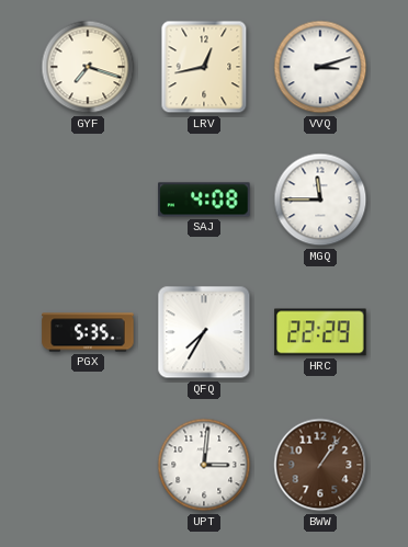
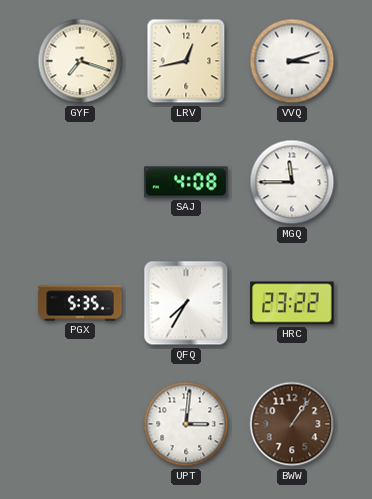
HRC: 22:29 -> 23:22
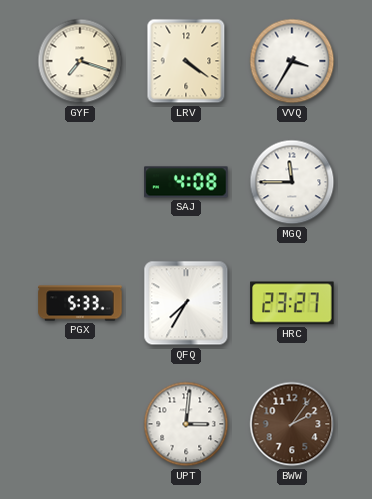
LRV: 12:43 -> 4:21
VVQ: 3:12 -> 3:35
PGX: 5:35 -> 5:33
HRC: 23:22 -> 23:27
BWW: 1:06 -> 2:06
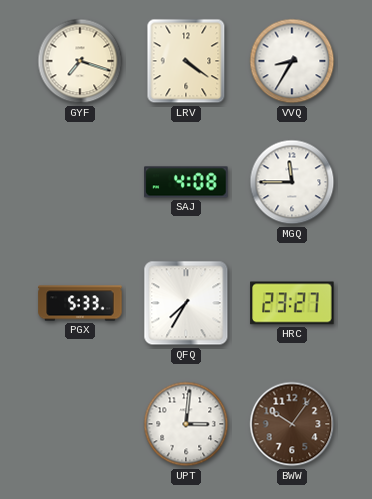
VVQ: 3:35 -> 8:35
BWW: 2:06 -> 10:06
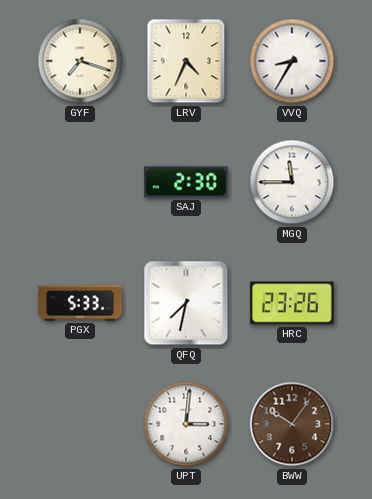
LRV: 4:21 -> 4:34
SAJ: 4:08 -> 2:30
QFQ: 7:35 -> 7:32
HRC: 23:27 -> 23:26
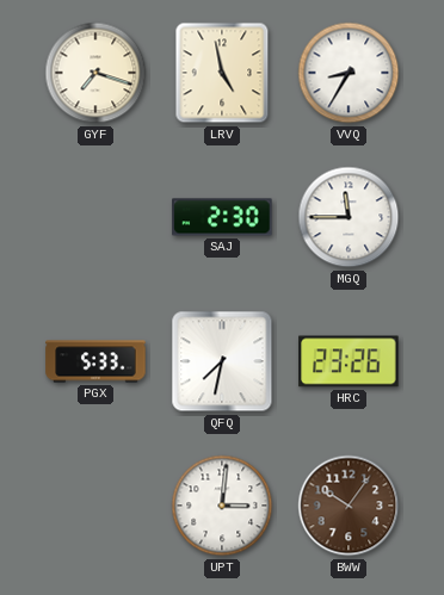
LRV: 4:34 -> 4:58
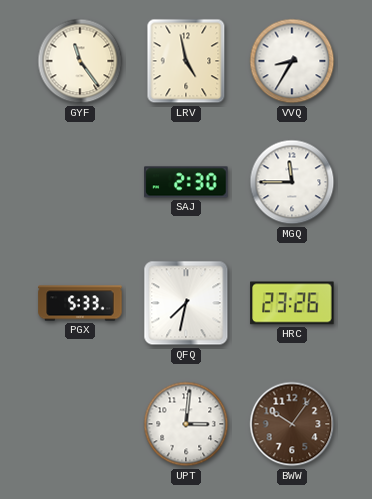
GYF: 7:18 -> 11:24
